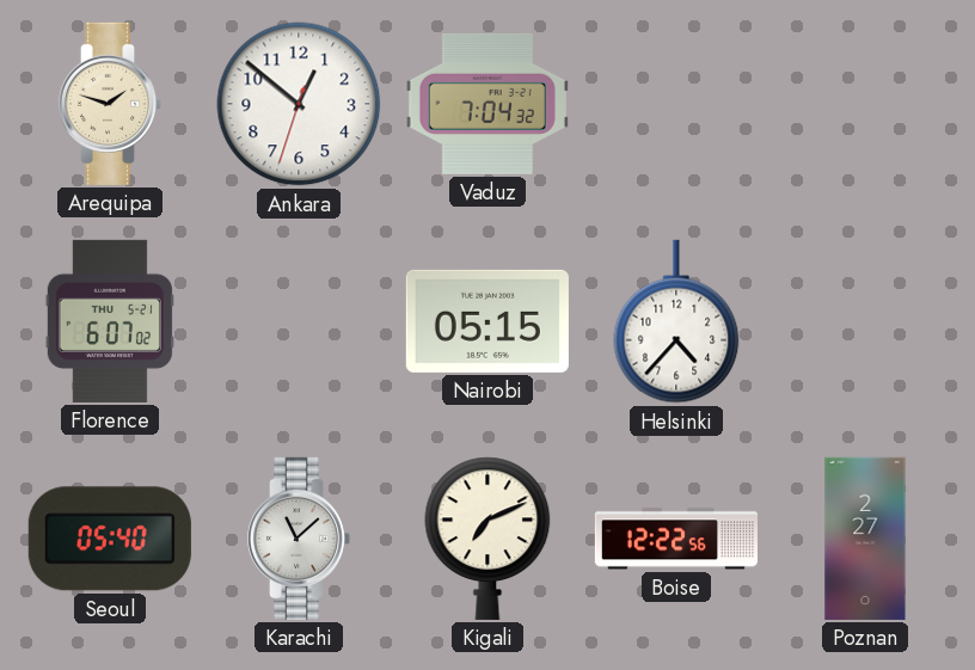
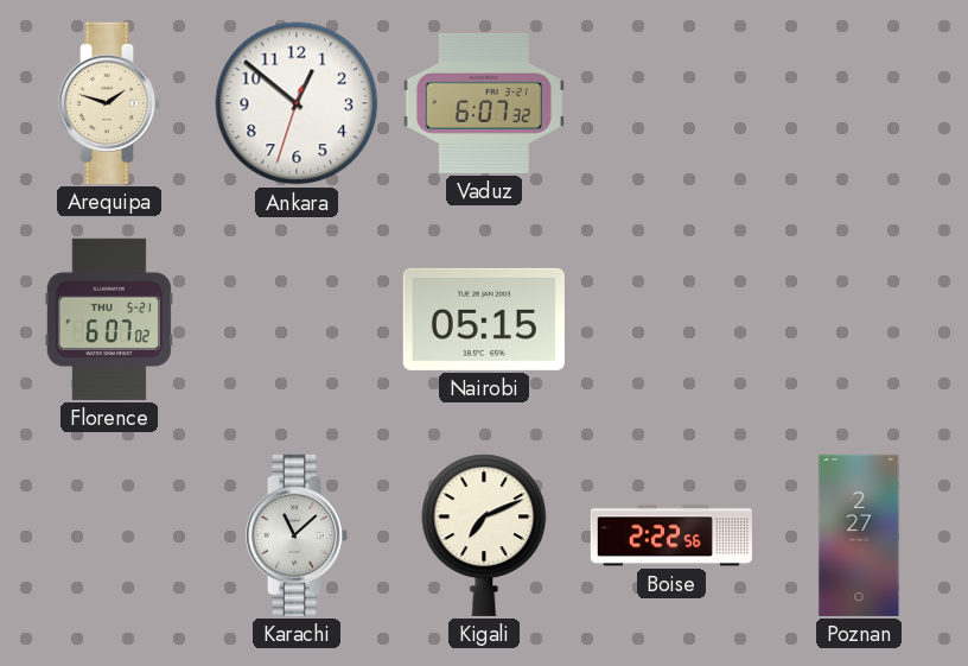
Vaduz: 7:04 -> 6:07
Helsinki: 4:37 -> none
Seoul: 05:40 -> none
Boise: 12:22 -> 2:22
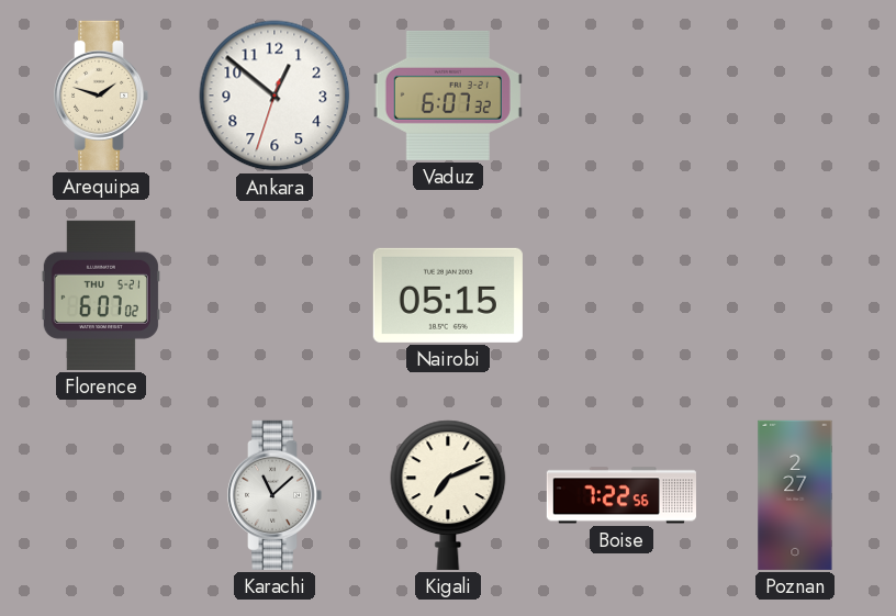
Boise: 2:22 -> 7:22
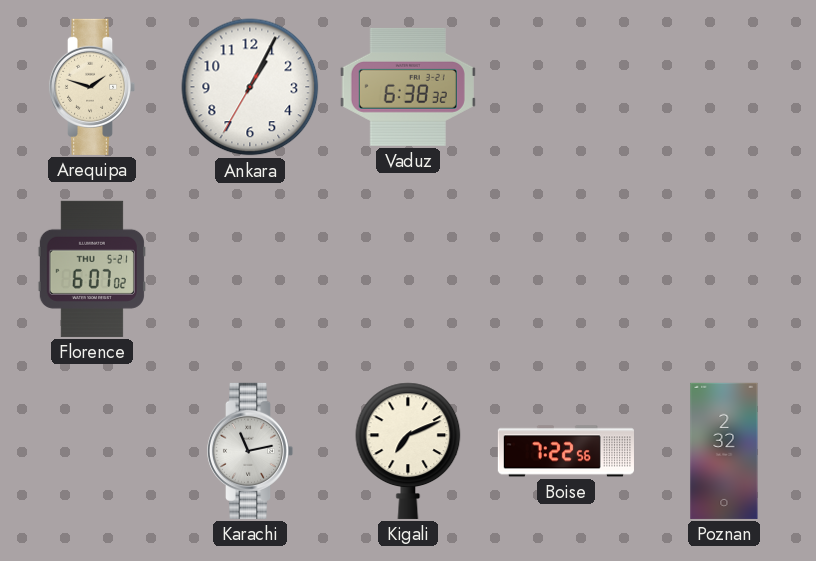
Ankara: 12:51 -> 1:04
Vaduz: 6:07 -> 6:38
Nairobi: 05:15 -> none
Karachi: 11:08 -> 11:13
Poznan: 2:27 -> 2:32
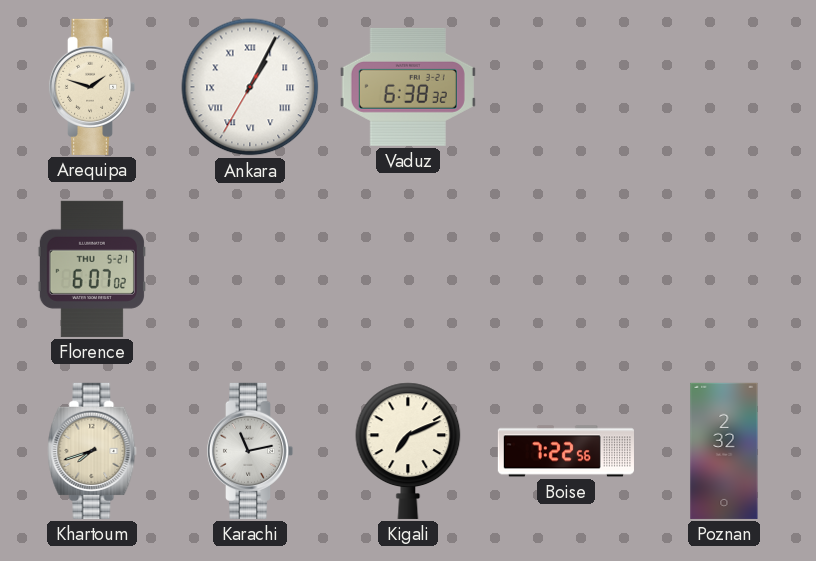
Ankara numerals: Arabic -> Roman
Khartoum: none -> 7:42
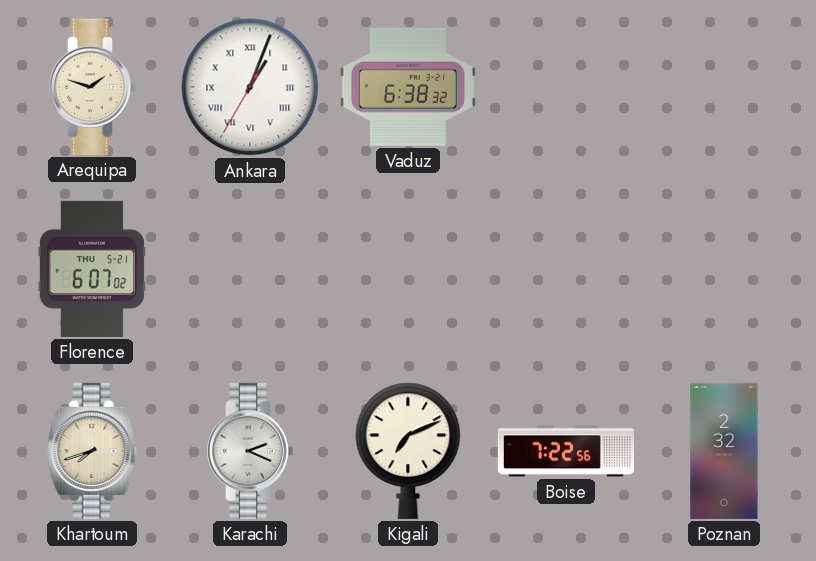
Ankara: 1:04 -> 1:03
Karachi: 11:13 -> 2:19
